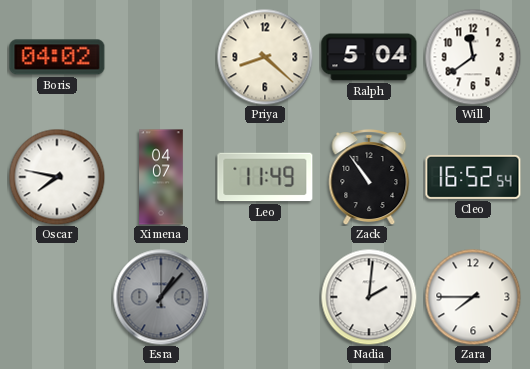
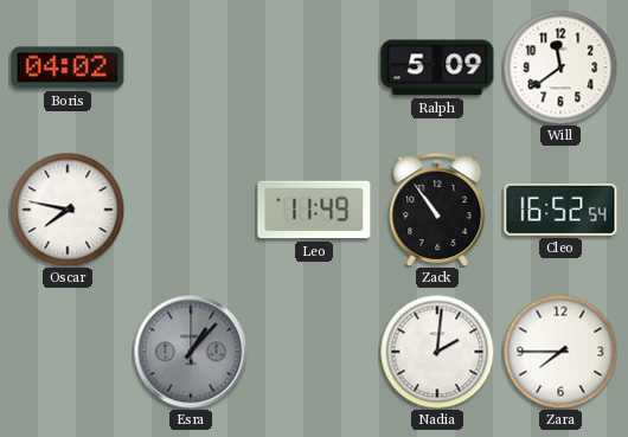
Priya: 8:22 -> none
Ralph: 5:04 -> 5:09
Ximena: 04:07 -> none
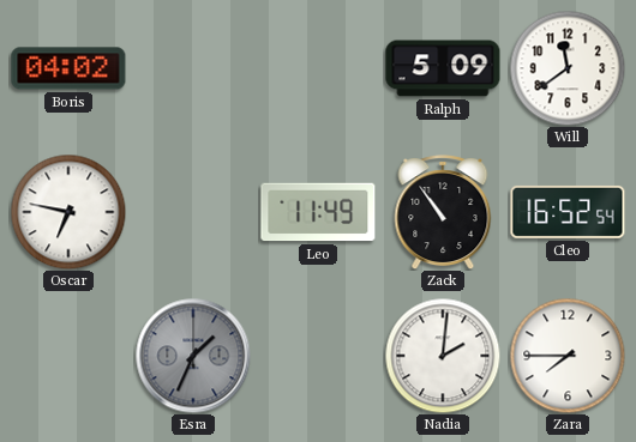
Oscar: 7:47 -> 6:47
Esra: 1:07 -> 1:34
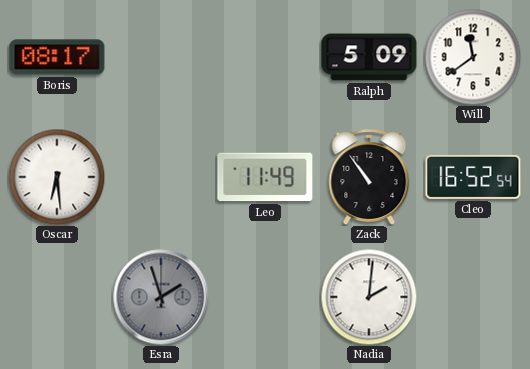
Boris: 04:02 -> 08:17
Oscar: 6:47 -> 6:29
Esra: 1:34 -> 1:57
Zara: 7:45 -> none
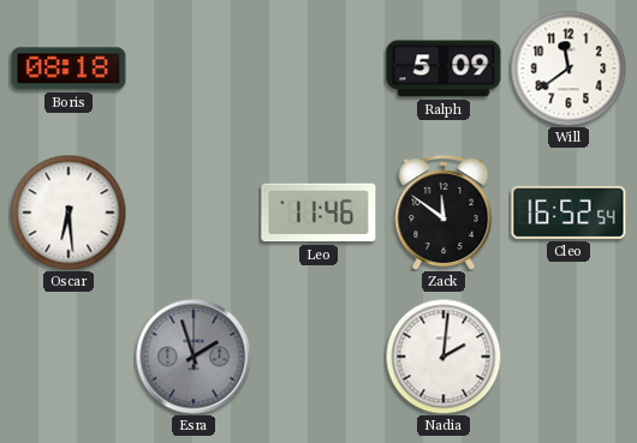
Boris: 08:17 -> 08:18
Leo: 11:49 -> 11:46
Zack: 10:54 -> 11:51
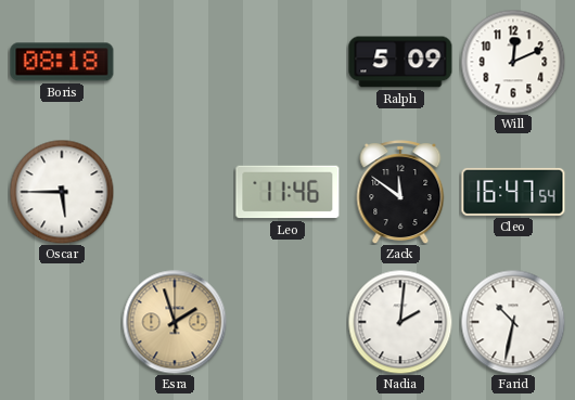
Will: 11:39 -> 12:11
Oscar: 6:29 -> 5:45
Cleo: 16:52 -> 16:47
Esra dial: grey -> champagne
Farid: none -> 10:32
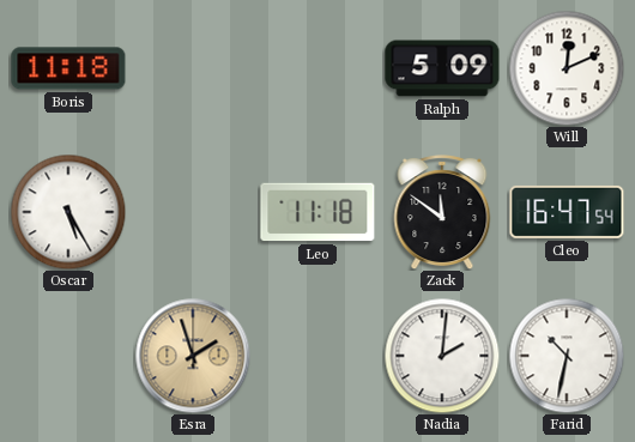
Boris: 08:18 -> 11:18
Oscar: 5:45 -> 5:25
Leo: 11:46 -> 11:18
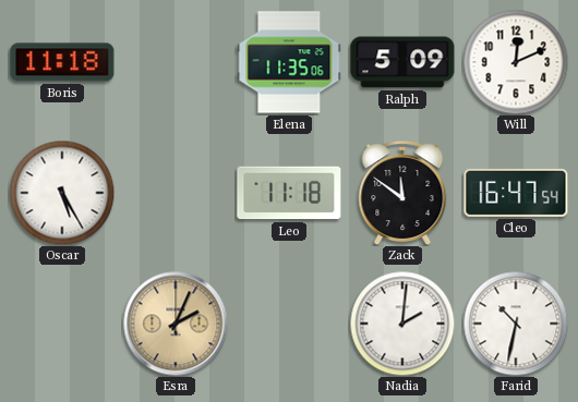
Elena: none -> 11:35
Esra: 1:57 -> 2:04
